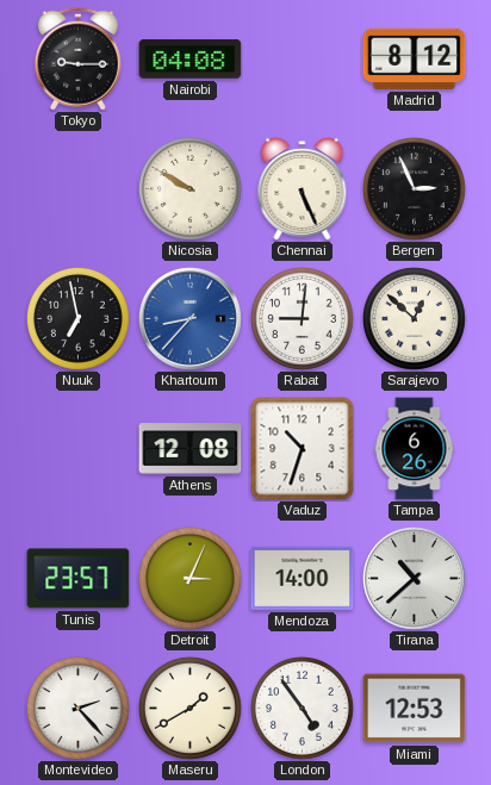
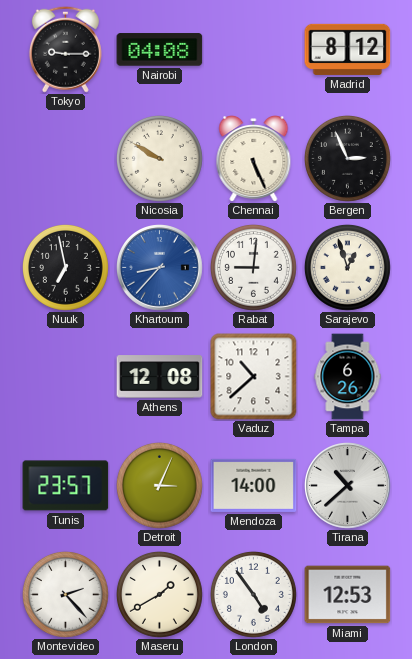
Sarajevo: 12:52 -> 12:57
Vaduz: 10:33 -> 10:38
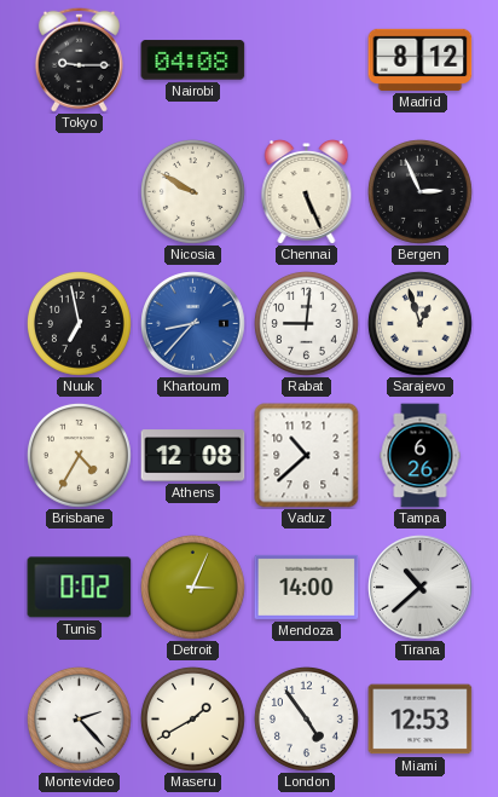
Brisbane: none -> 4:35
Tunis: 23:57 -> 0:02
